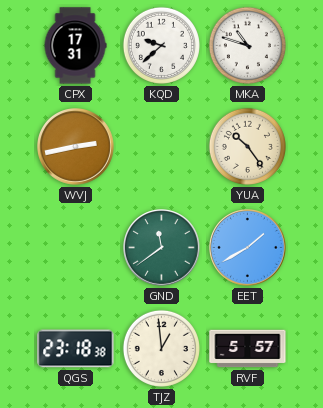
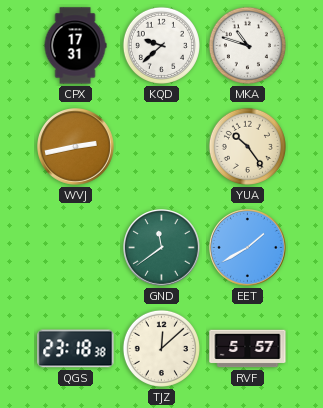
TJZ: 12:59 -> 12:08
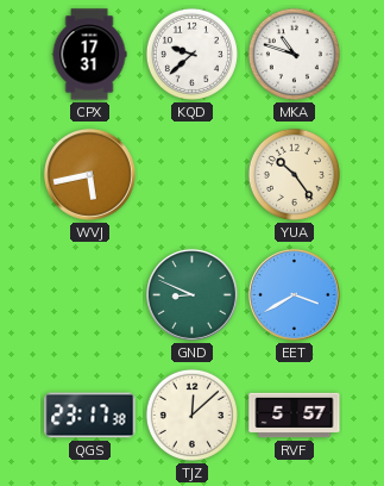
WVJ: 2:43 -> 5:43
GND: 11:39 -> 8:49
EET: 1:40 -> 3:40
QGS: 23:18 -> 23:17
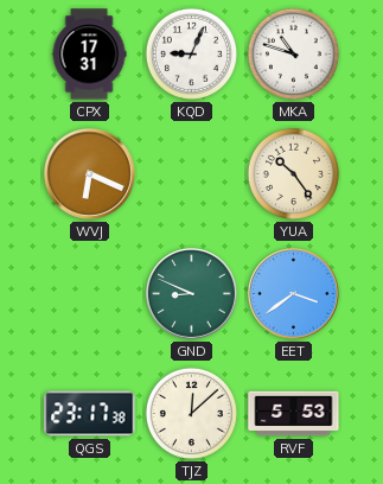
KQD: 9:38 -> 9:04
WVJ: 5:43 -> 6:19
EET: 3:40 -> 3:39
RVF: 5:57 -> 5:53
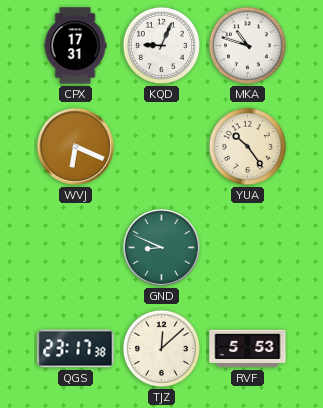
EET: 3:39 -> none
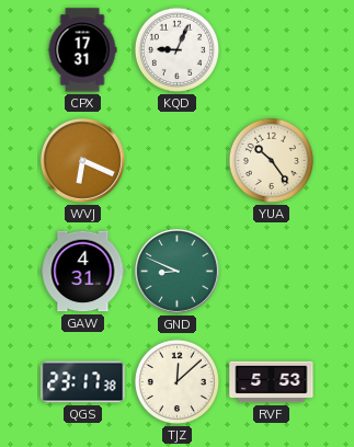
MKA: 10:48 -> none
GAW: none -> 4:31
